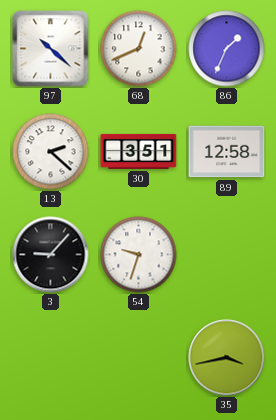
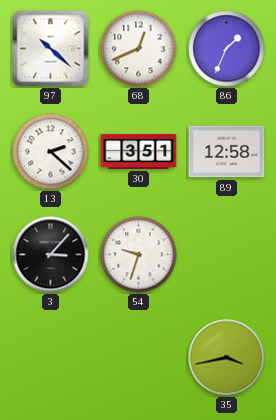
3: 9:07 -> 3:07
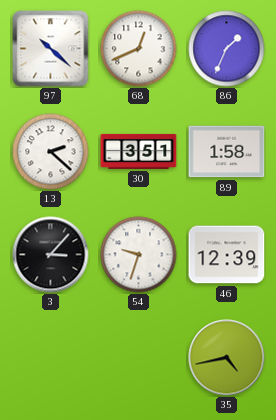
89: 12:58 -> 1:58
46: none -> 12:39
35: 3:43 -> 4:43
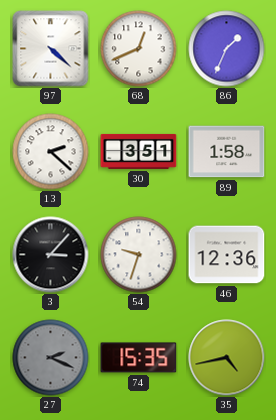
97: 10:22 -> 4:22
46: 12:39 -> 12:36
27: none -> 2:19
74: none -> 15:35
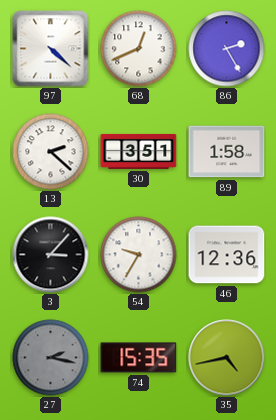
86: 1:34 -> 2:25
54: 9:33 -> 9:35
27: 2:19 -> 2:17
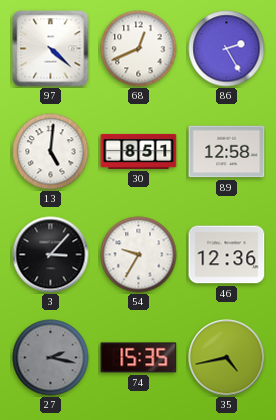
13: 2:22 -> 5:01
30: 3:51 -> 8:51
89: 1:58 -> 12:58
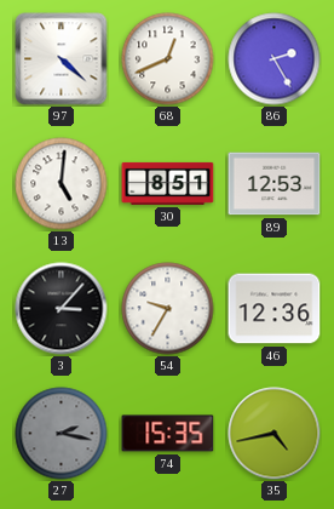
89: 12:58 -> 12:53
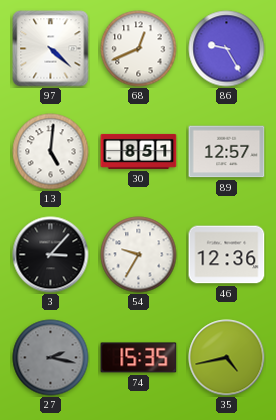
86: 2:25 -> 9:25
89: 12:53 -> 12:57
